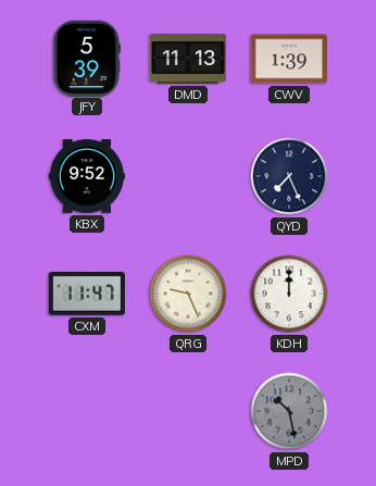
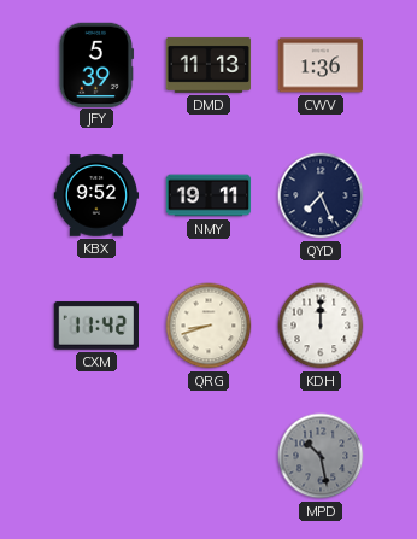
CWV: 1:39 -> 1:36
NMY: none -> 19:11
CXM: 11:47 -> 11:42
QRG: 9:26 -> 8:42
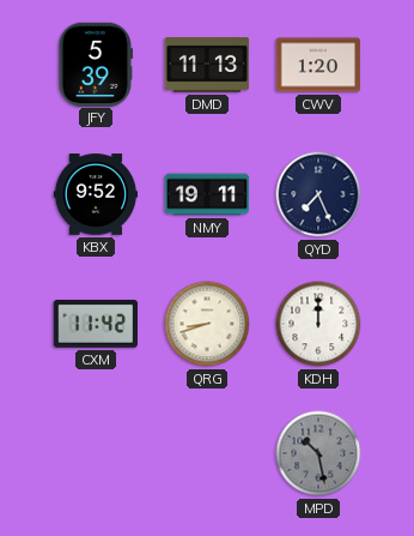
CWV: 1:36 -> 1:20
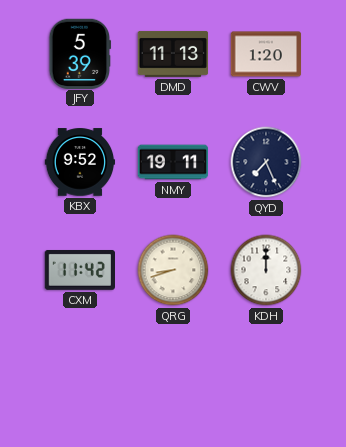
MPD: 10:28 -> none
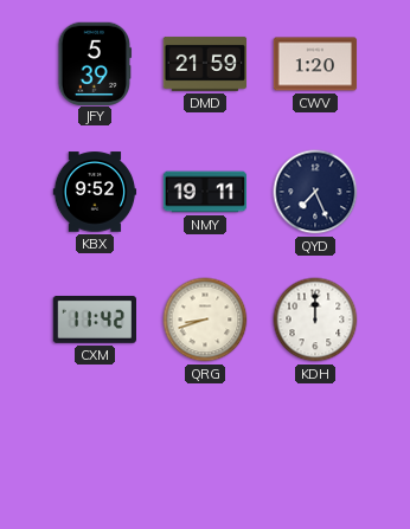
DMD: 11:13 -> 21:59
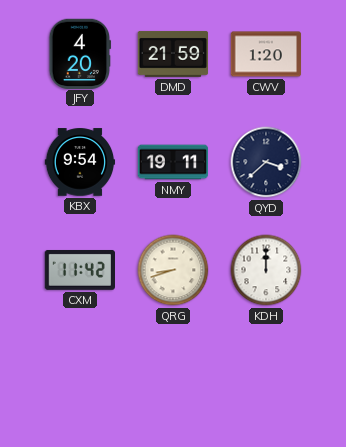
JFY: 5:39 -> 4:20
KBX: 9:52 -> 9:54
QYD: 7:26 -> 3:38
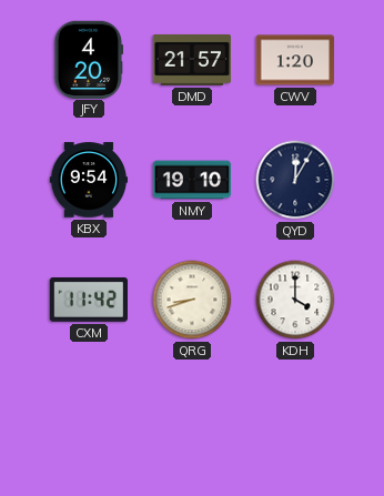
DMD: 21:59 -> 21:57
NMY: 19:11 -> 19:10
QYD: 3:38 -> 12:05
KDH: 12:00 -> 4:00
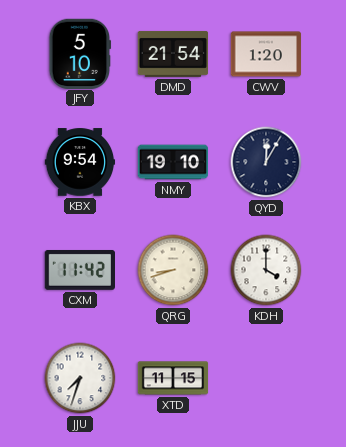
JFY: 4:20 -> 5:10
DMD: 21:57 -> 21:54
JJU: none -> 7:33
XTD: none -> 11:15
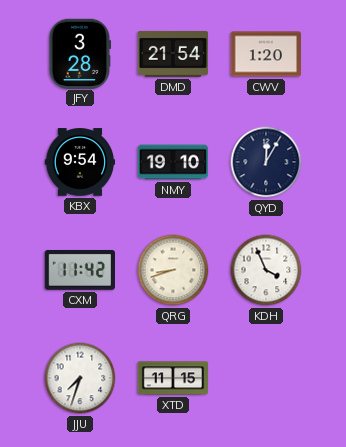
JFY: 5:10 -> 3:28
KDH: 4:00 -> 3:56
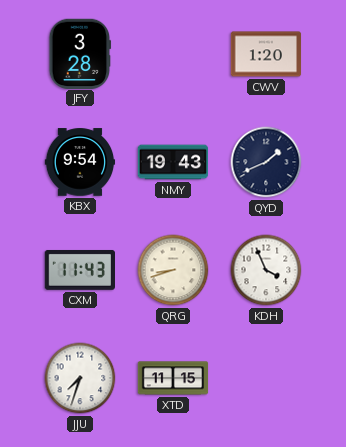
DMD: 21:54 -> none
NMY: 19:10 -> 19:43
QYD: 12:05 -> 1:41
CXM: 11:42 -> 11:43
